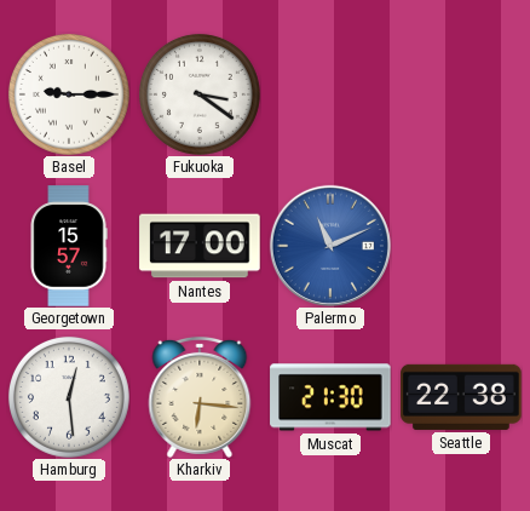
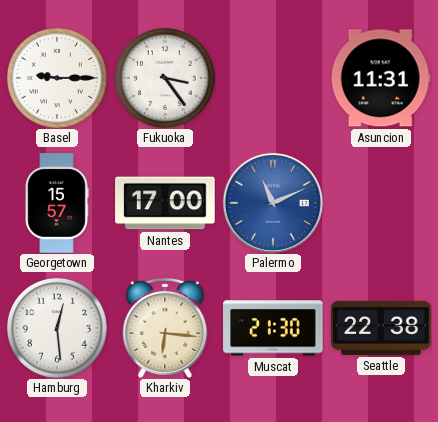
Fukuoka: 3:21 -> 3:24
Asuncion: none -> 11:31
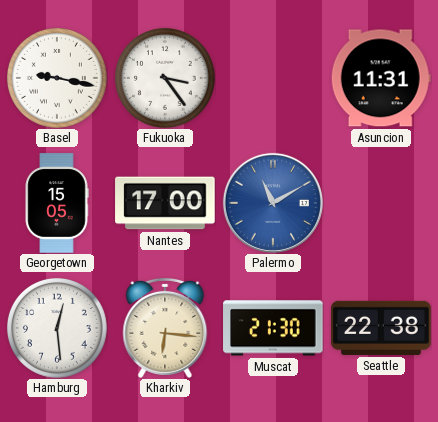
Basel: 9:15 -> 9:17
Georgetown: 15:57 -> 15:05
Palermo: 11:11 -> 11:10
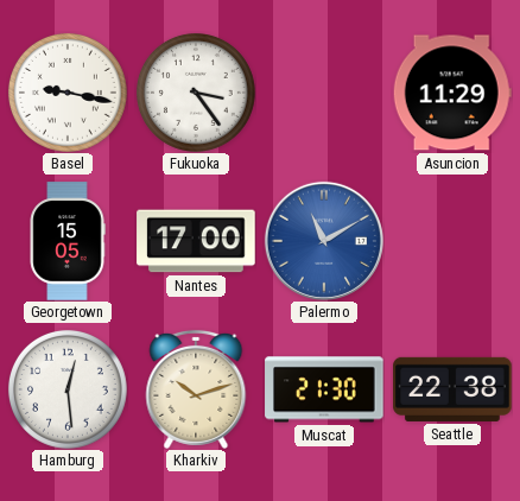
Asuncion: 11:31 -> 11:29
Kharkiv: 6:16 -> 10:12
